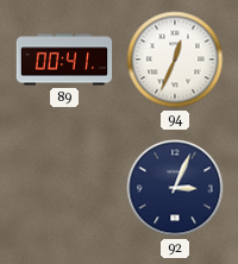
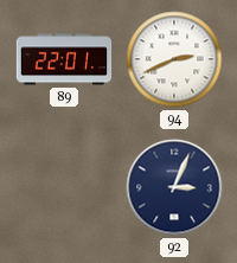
89: 00:41 -> 22:01
94: 12:34 -> 2:41
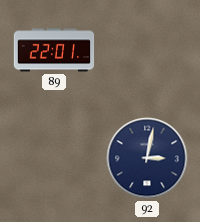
94: 2:41 -> none
92: 3:04 -> 3:02
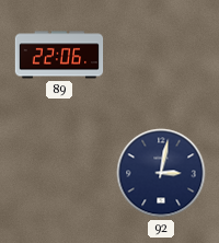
89: 22:01 -> 22:06
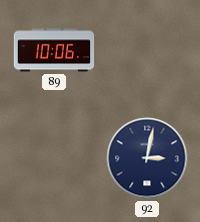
89: 22:06 -> 10:06
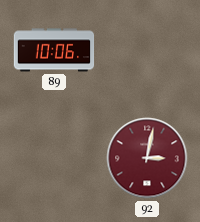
92 dial: navy -> burgundy
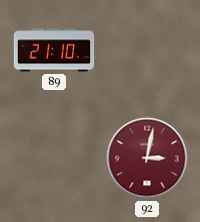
89: 10:06 -> 21:10
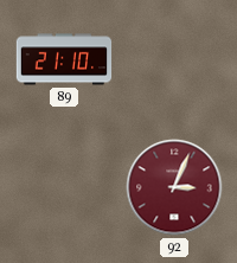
92: 3:02 -> 3:04
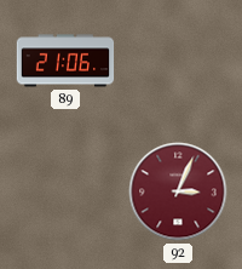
89: 21:10 -> 21:06
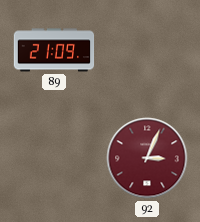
89: 21:06 -> 21:09
